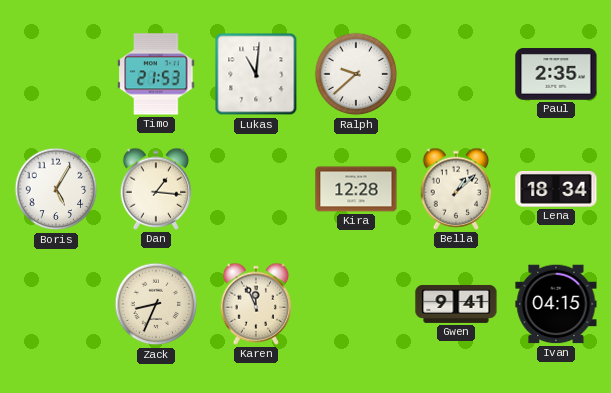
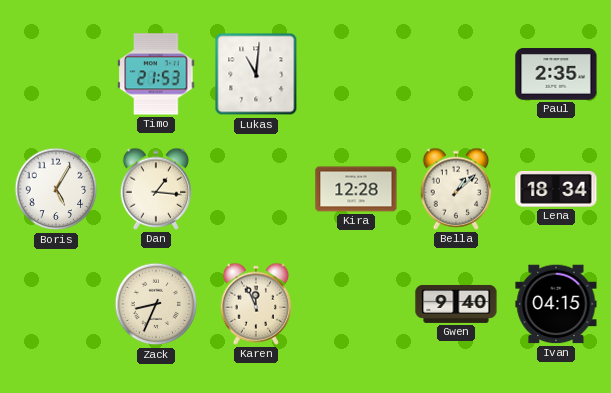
Ralph: 9:38 -> none
Gwen: 9:41 -> 9:40
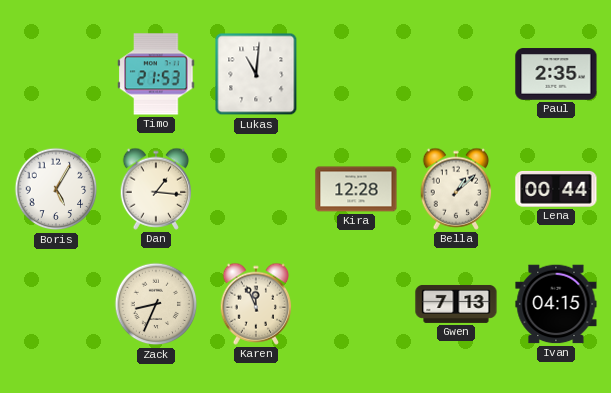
Lena: 18:34 -> 00:44
Gwen: 9:40 -> 7:13
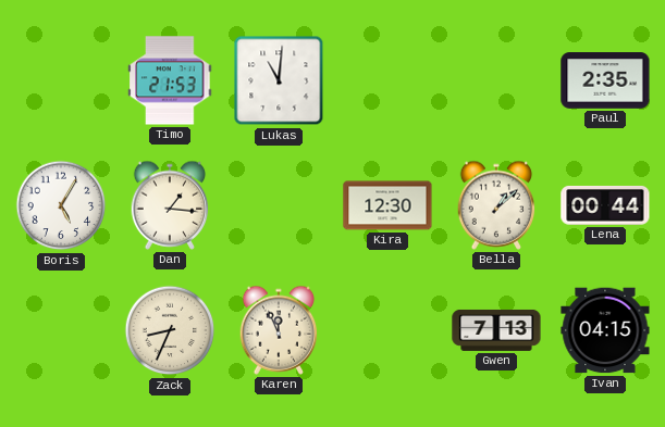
Kira: 12:28 -> 12:30
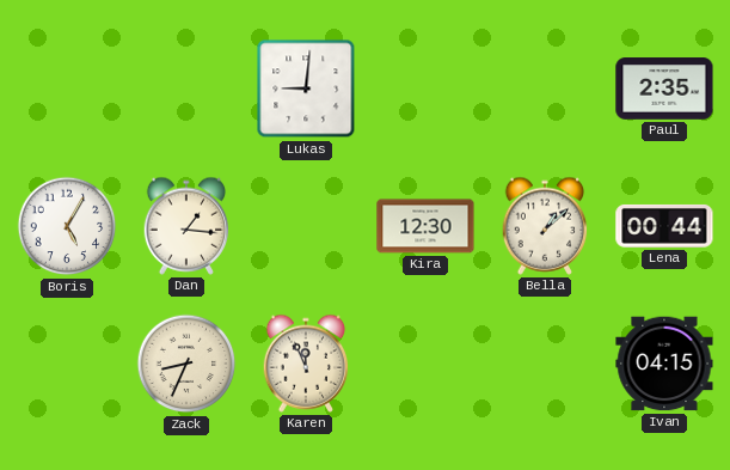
Timo: 21:53 -> none
Lukas: 11:01 -> 9:01
Gwen: 7:13 -> none
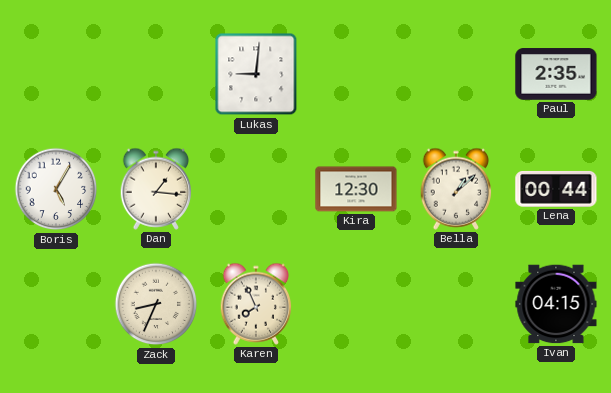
Karen: 11:56 -> 7:56
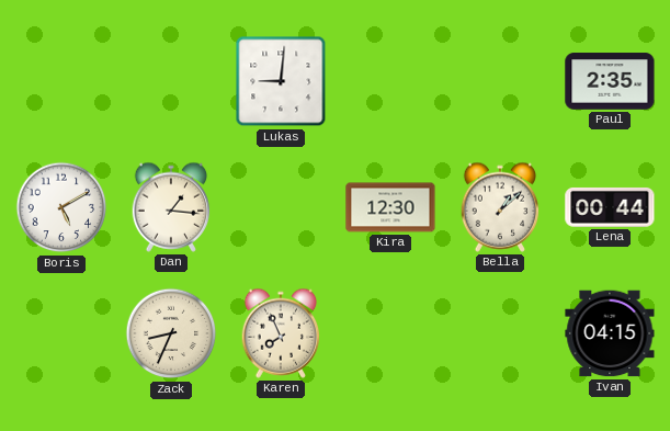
Boris: 5:05 -> 5:10
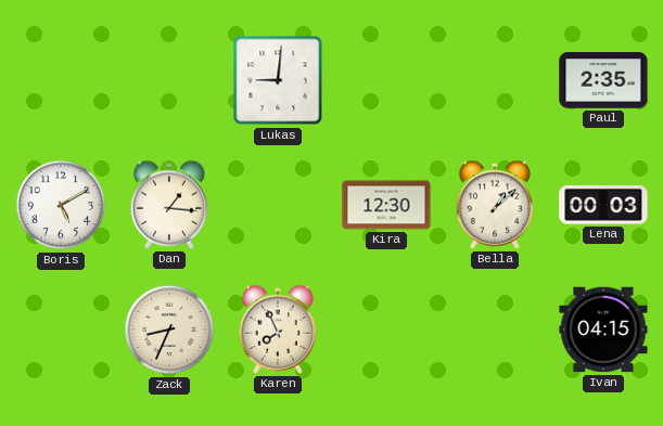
Lena: 00:44 -> 00:03
